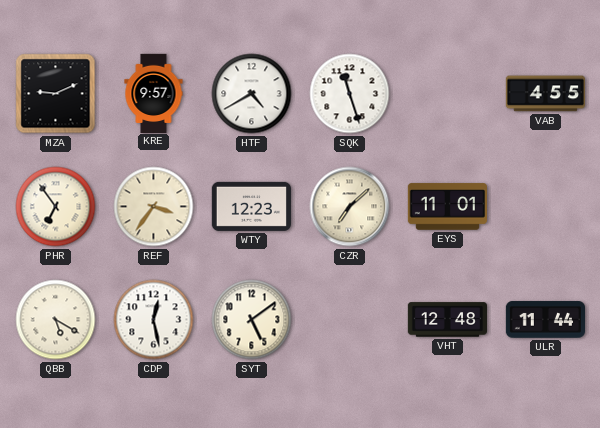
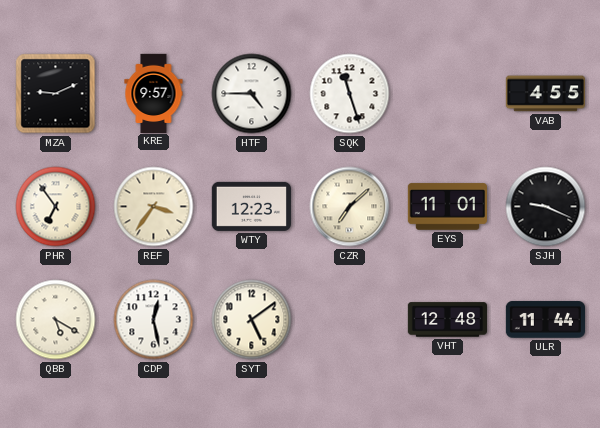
HTF: 4:40 -> 4:45
SJH: none -> 9:19
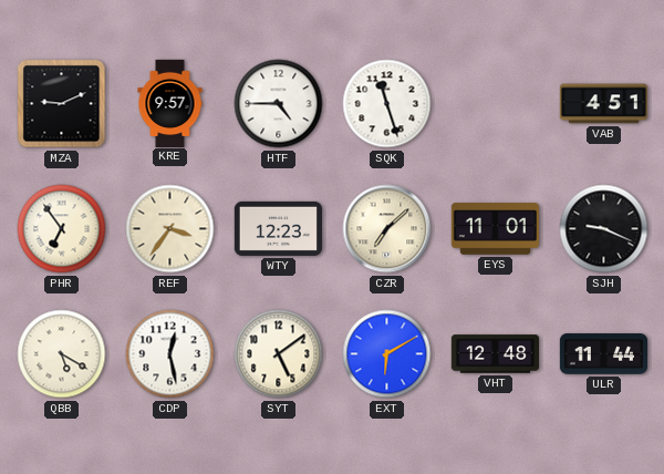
VAB: 4:55 -> 4:51
EXT: none -> 6:10
